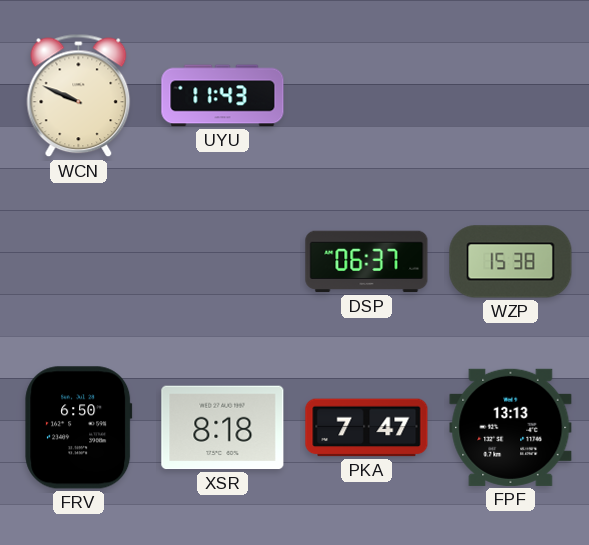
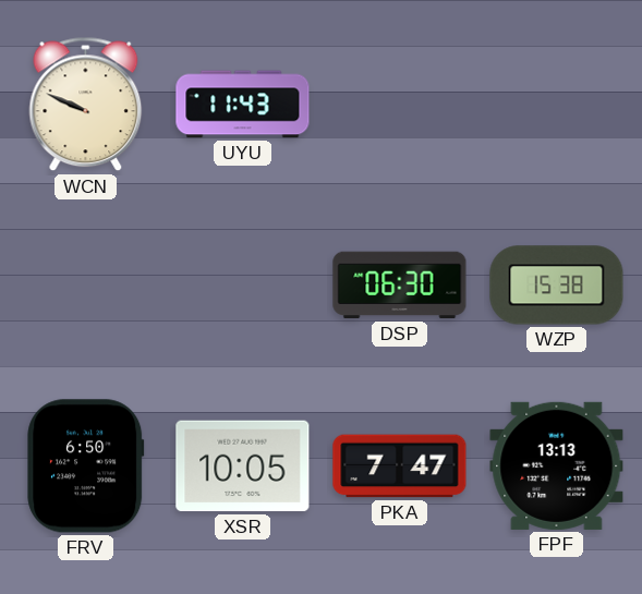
DSP: 06:37 -> 06:30
XSR: 8:18 -> 10:05
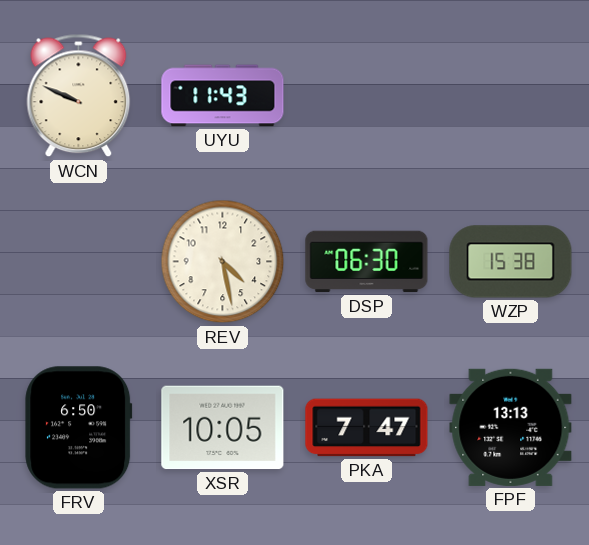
REV: none -> 4:28
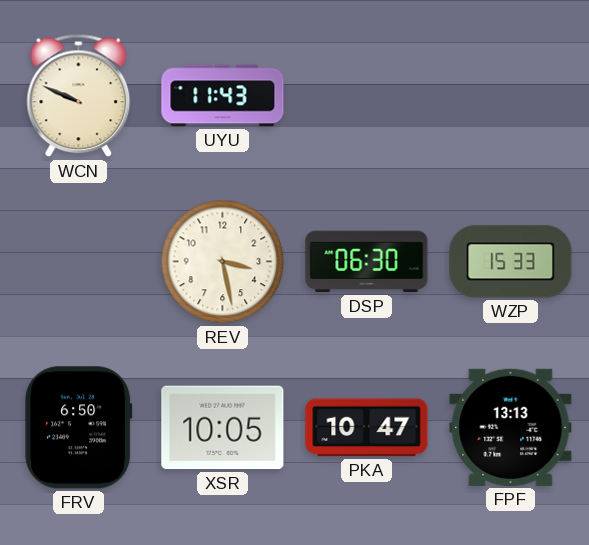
REV: 4:28 -> 3:28
WZP: 15:38 -> 15:33
PKA: 7:47 -> 10:47
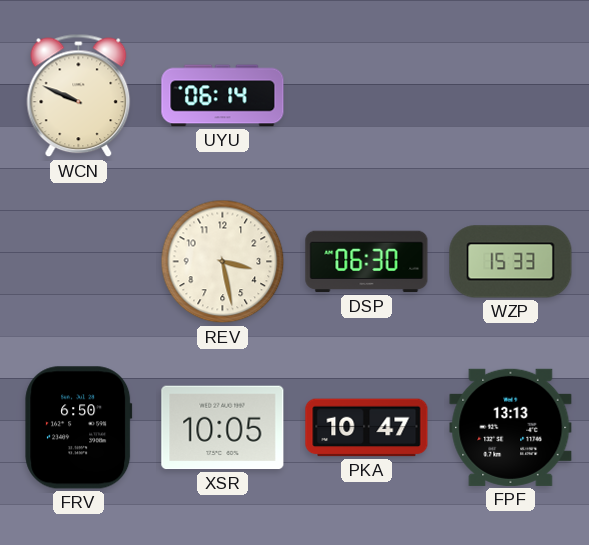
UYU: 11:43 -> 06:14
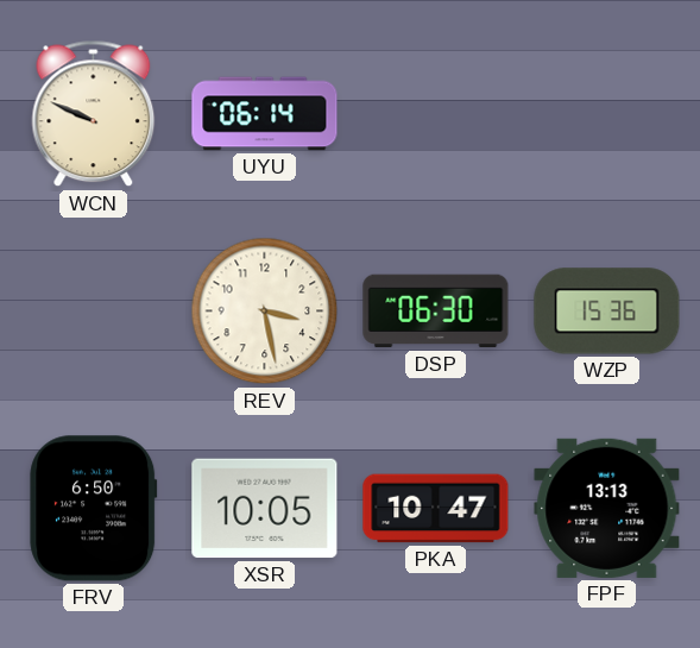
WZP: 15:33 -> 15:36
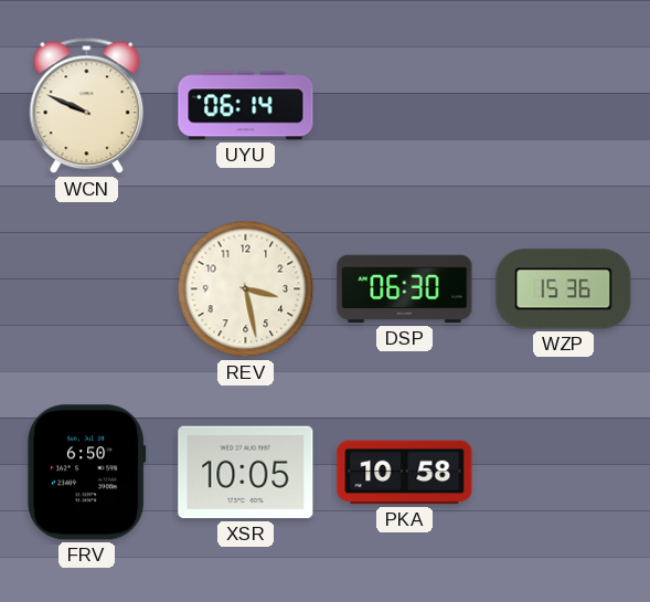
PKA: 10:47 -> 10:58
FPF: 13:13 -> none
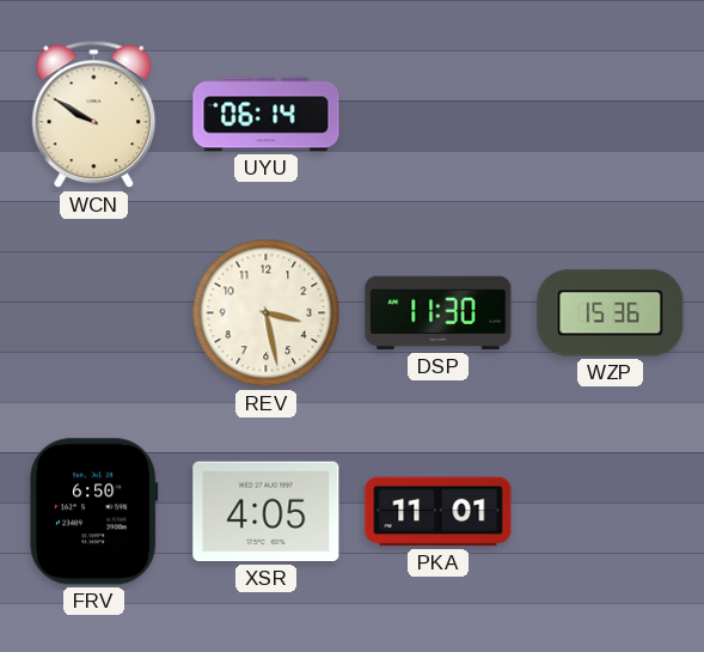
WCN: 9:49 -> 9:50
DSP: 06:30 -> 11:30
XSR: 10:05 -> 4:05
PKA: 10:58 -> 11:01
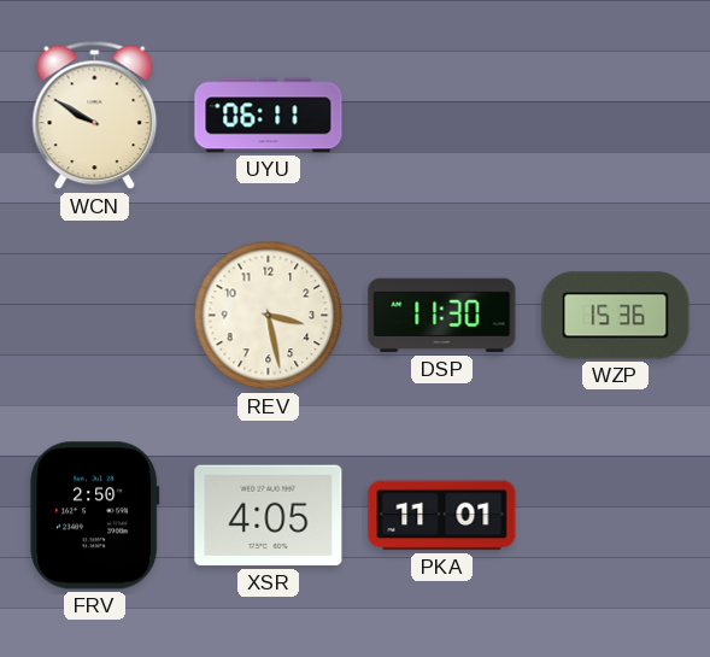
UYU: 06:14 -> 06:11
FRV: 6:50 -> 2:50
